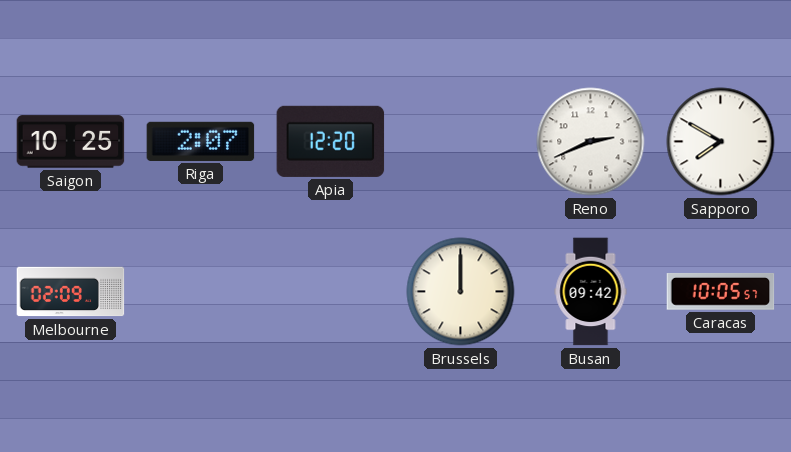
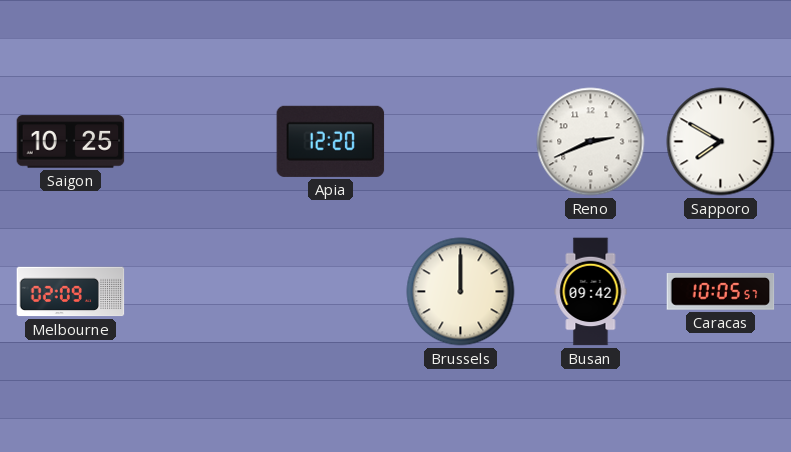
Riga: 2:07 -> none
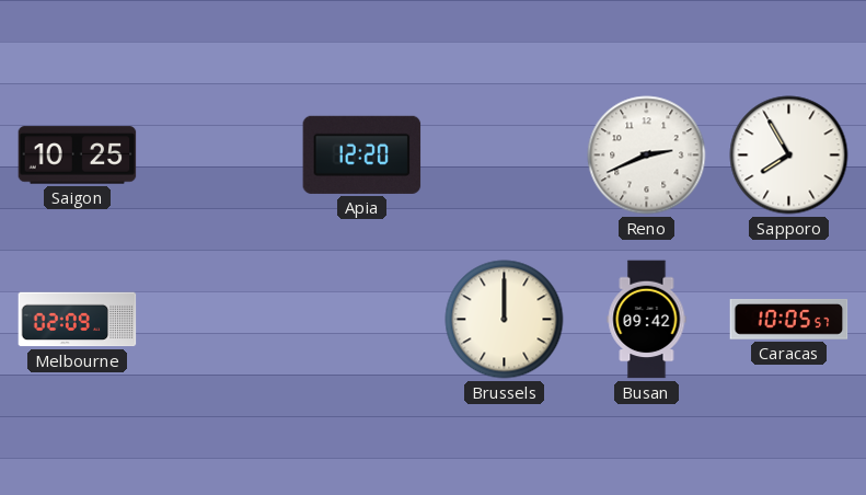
Sapporo: 7:50 -> 7:55
